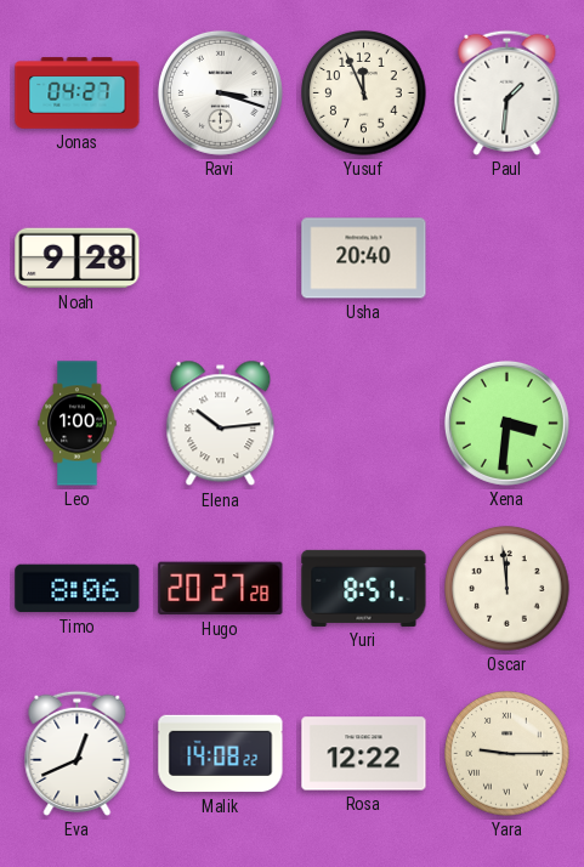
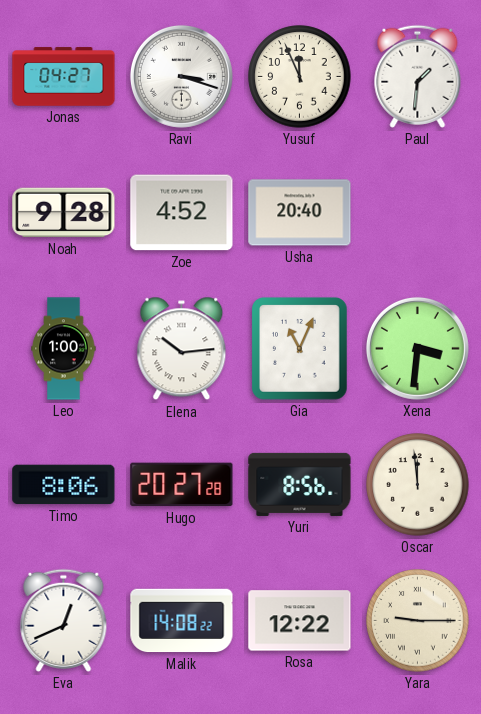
Zoe: none -> 4:52
Gia: none -> 11:04
Yuri: 8:51 -> 8:56
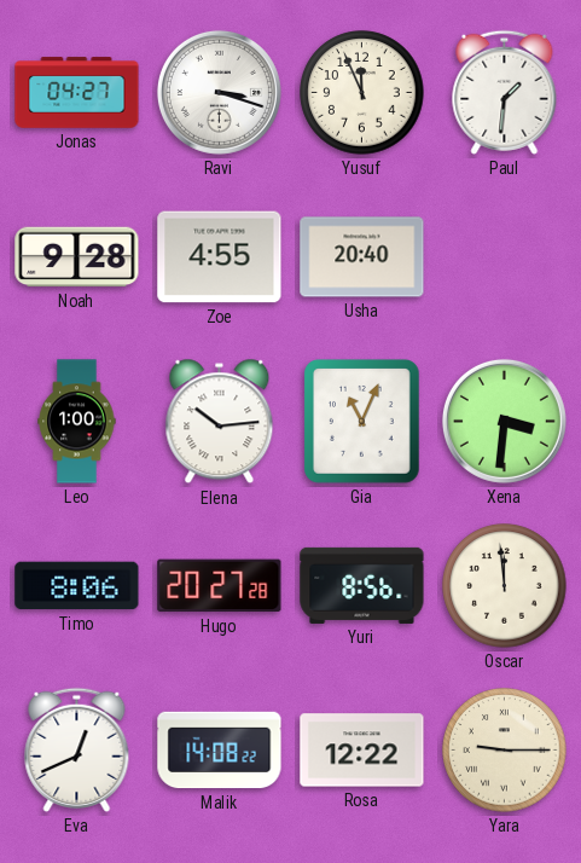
Zoe: 4:52 -> 4:55
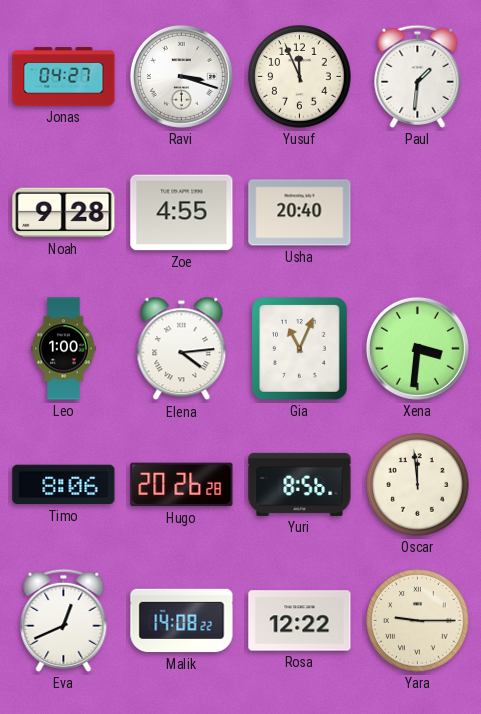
Elena: 10:14 -> 4:14
Hugo: 20:27 -> 20:26
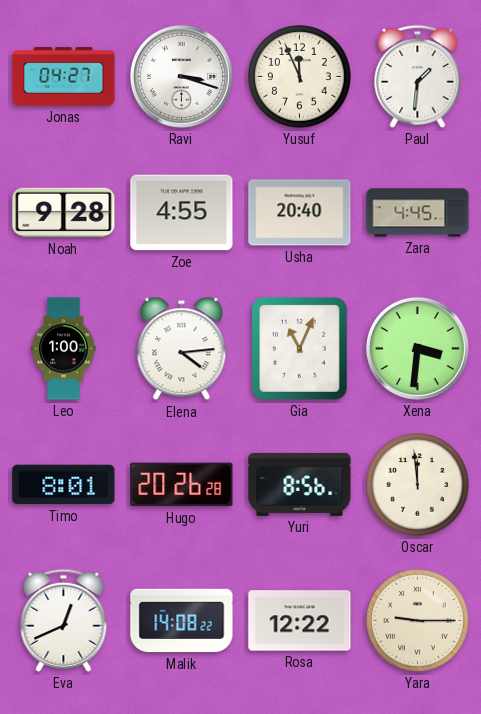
Zara: none -> 4:45
Timo: 8:06 -> 8:01
